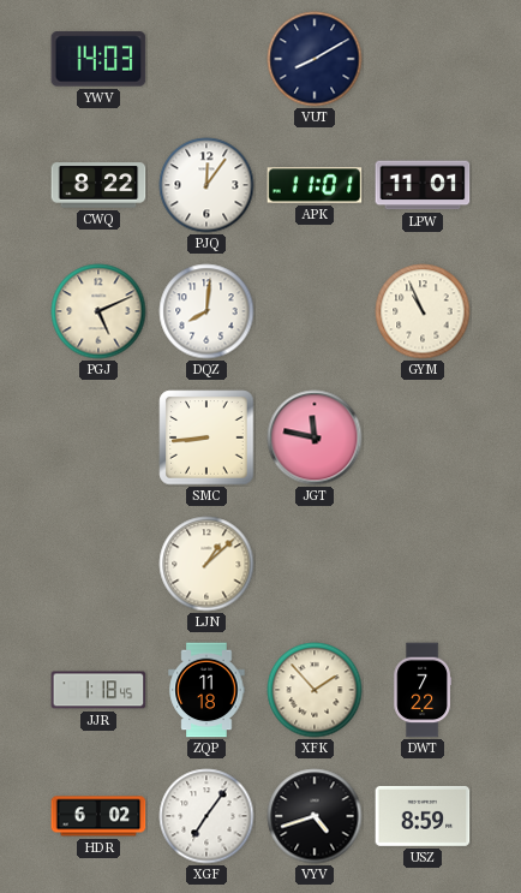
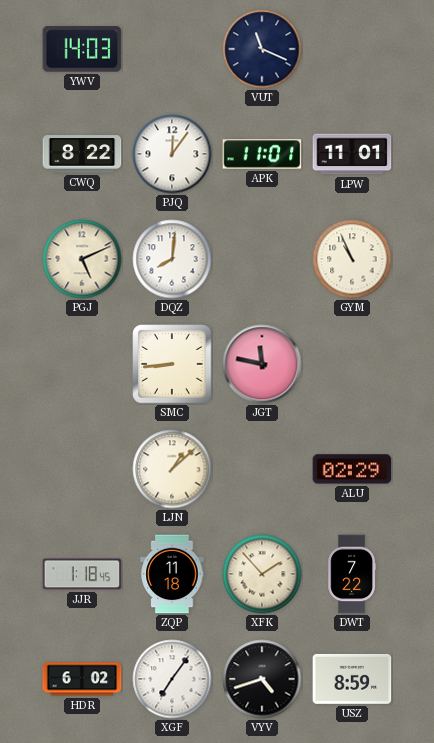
VUT: 8:10 -> 11:19
ALU: none -> 02:29
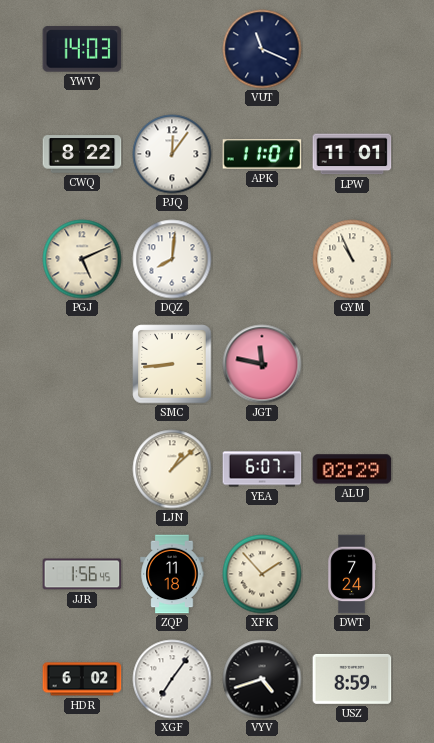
YEA: none -> 6:07
JJR: 1:18 -> 1:56
DWT: 7:22 -> 7:24
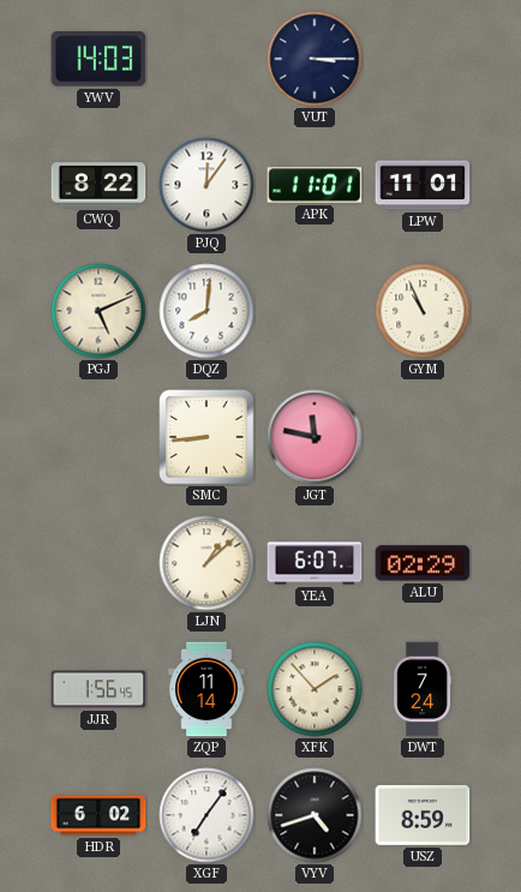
VUT: 11:19 -> 3:15
ZQP: 11:18 -> 11:14
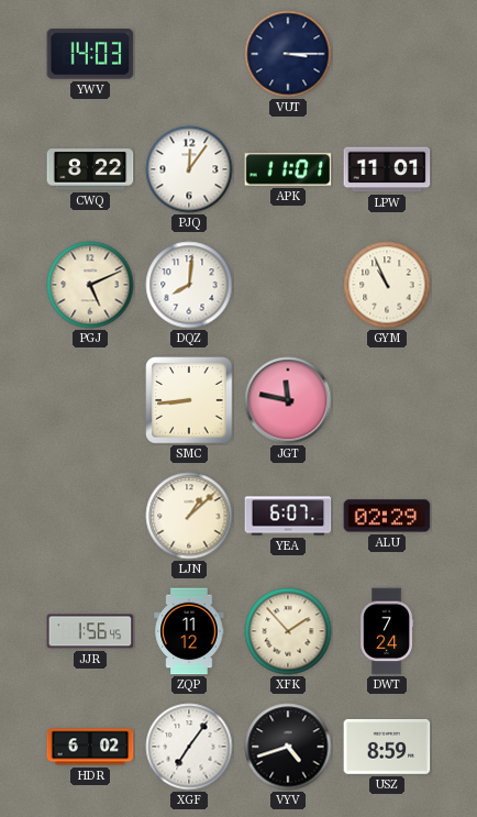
ZQP: 11:14 -> 11:12
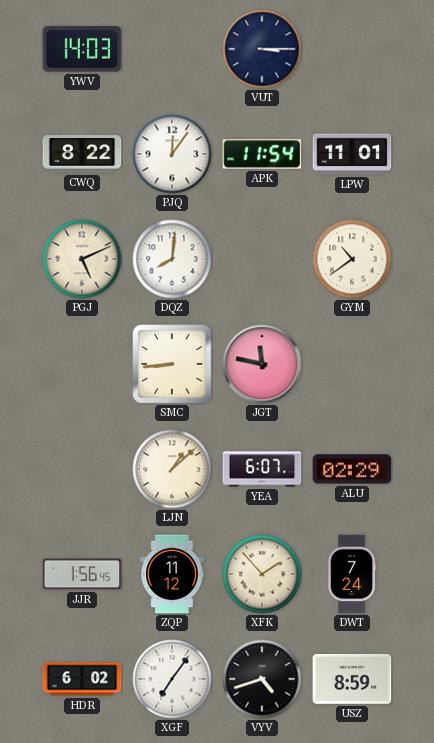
APK: 11:01 -> 11:54
GYM: 10:56 -> 10:39
